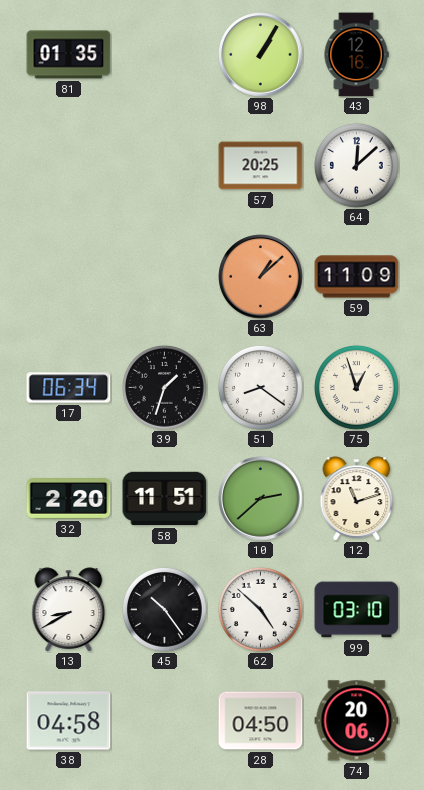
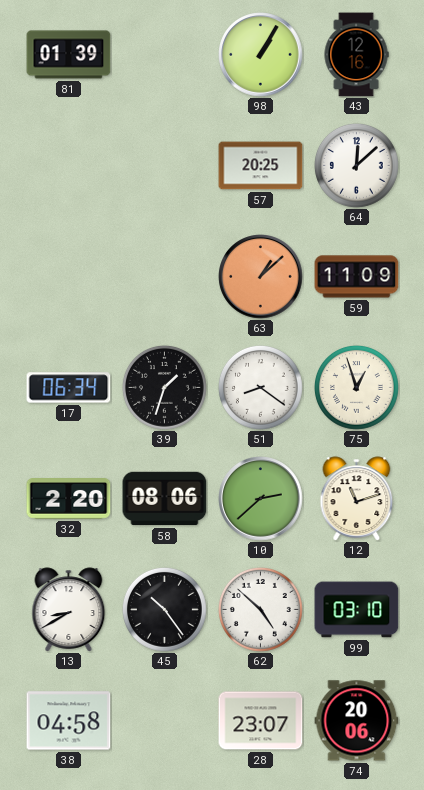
81: 01:35 -> 01:39
58: 11:51 -> 08:06
28: 04:50 -> 23:07
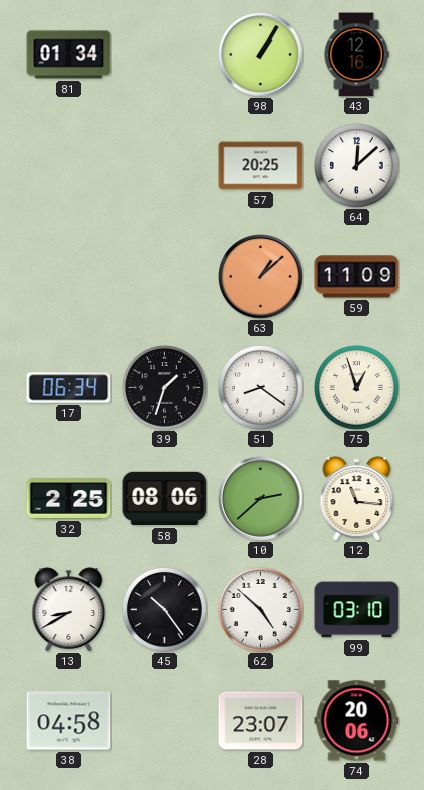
81: 01:39 -> 01:34
32: 2:20 -> 2:25
12: 11:12 -> 11:16
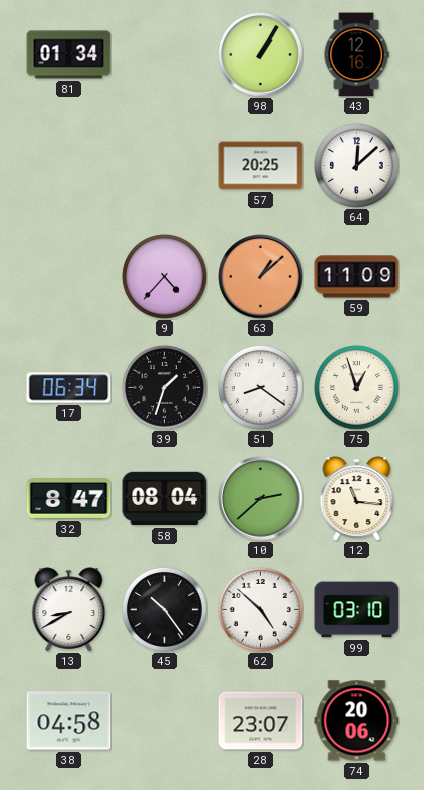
9: none -> 4:37
32: 2:25 -> 8:47
58: 08:06 -> 08:04
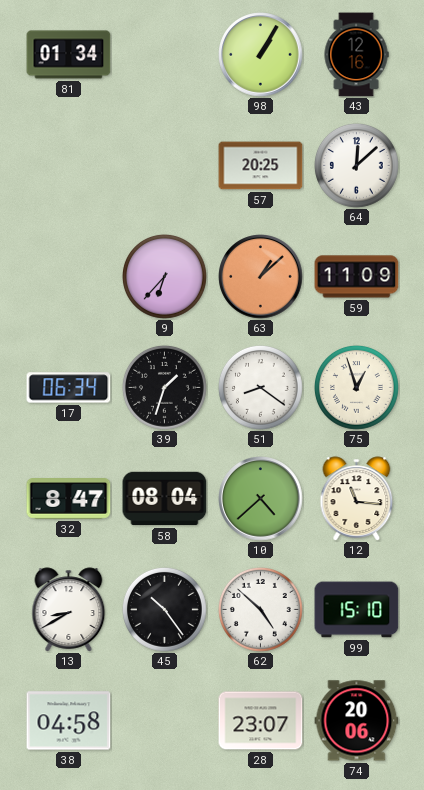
9: 4:37 -> 6:37
10: 2:38 -> 4:38
99: 03:10 -> 15:10
